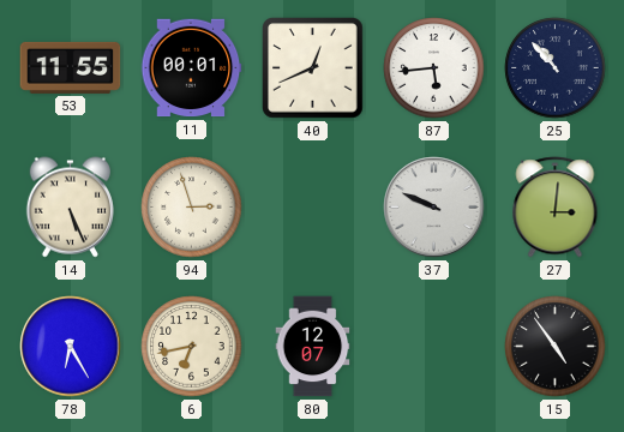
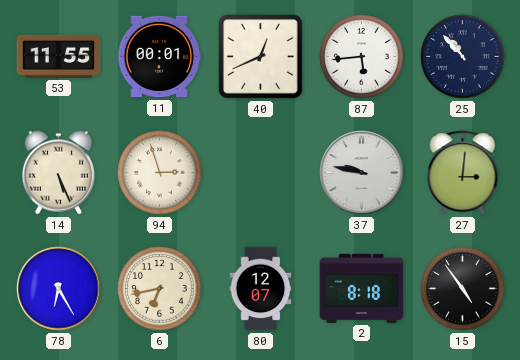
37: 9:49 -> 9:47
2: none -> 8:18
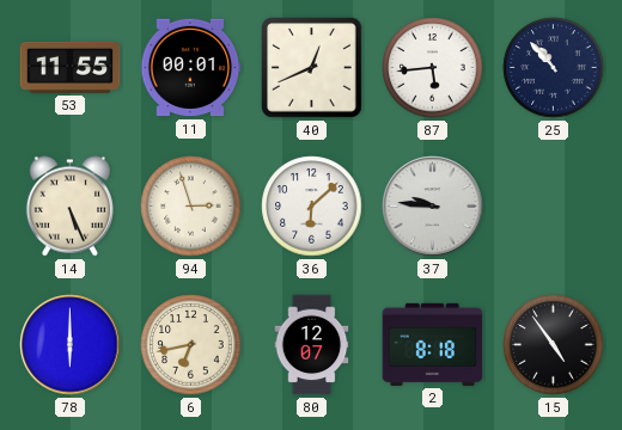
36: none -> 6:08
37: 9:47 -> 9:46
27: 3:01 -> none
78: 6:25 -> 6:00
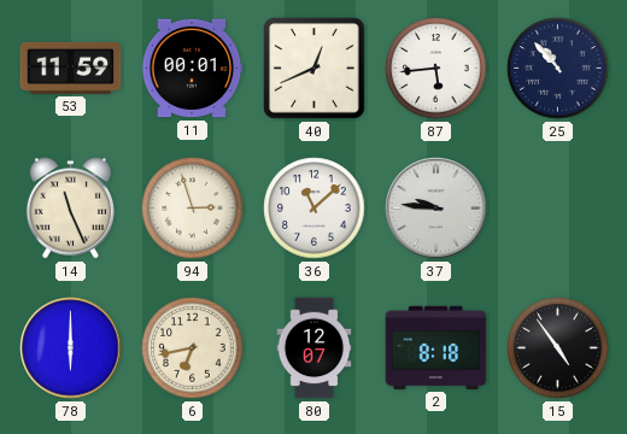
53: 11:55 -> 11:59
14: 5:26 -> 11:26
36: 6:08 -> 11:08
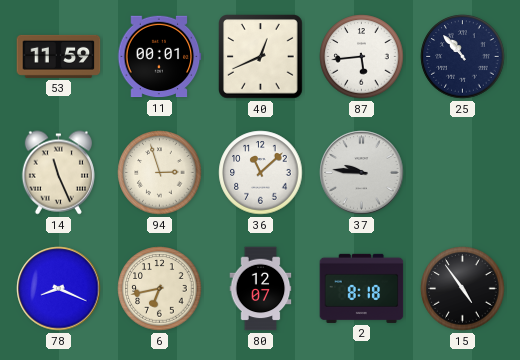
78: 6:00 -> 8:19
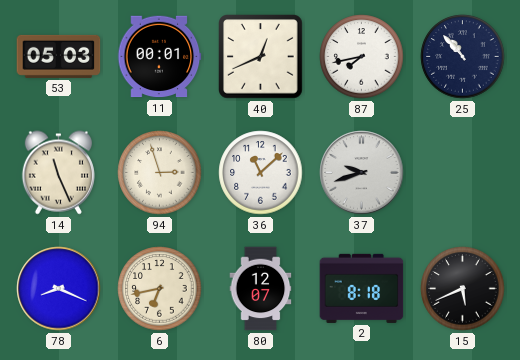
53: 11:59 -> 05:03
87: 5:44 -> 7:43
37: 9:46 -> 9:42
15: 4:54 -> 5:41
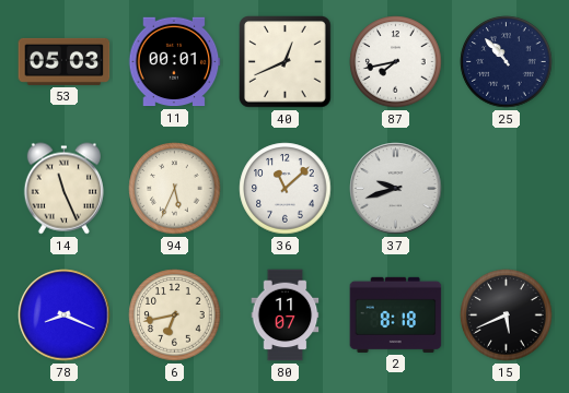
94: 2:57 -> 5:34
80: 12:07 -> 11:07
